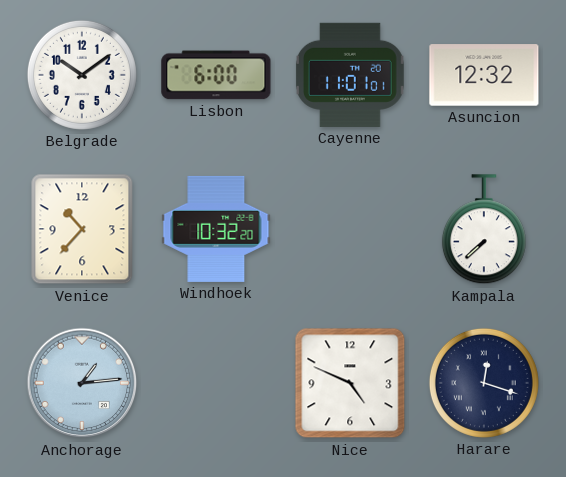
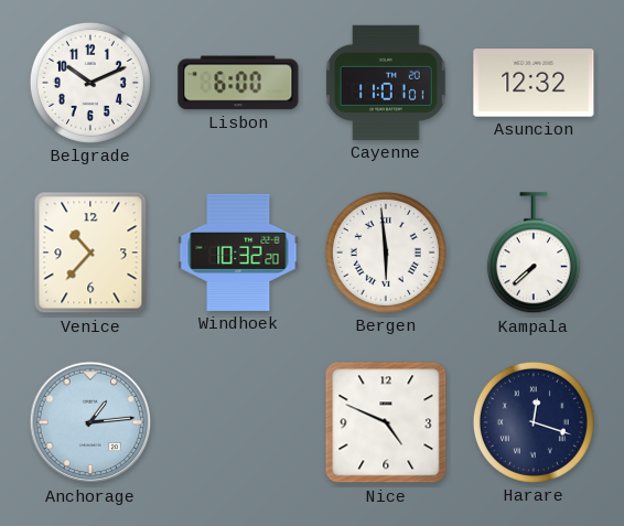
Belgrade: 10:09 -> 10:11
Bergen: none -> 5:59
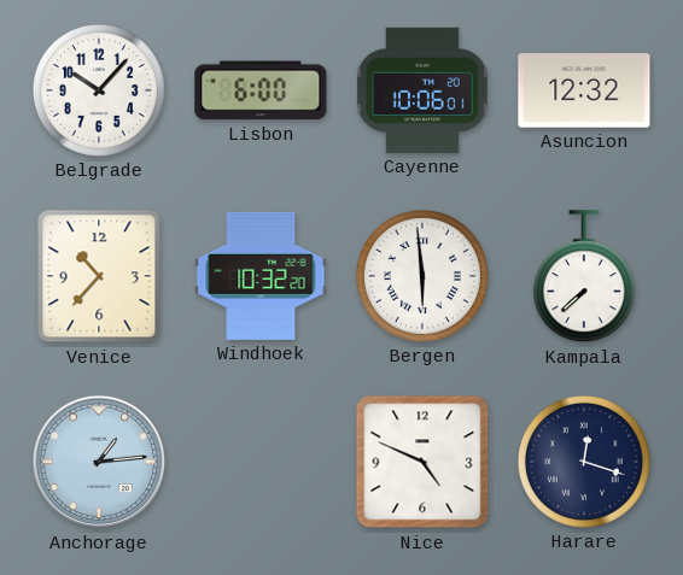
Belgrade: 10:11 -> 10:07
Cayenne: 11:01 -> 10:06
